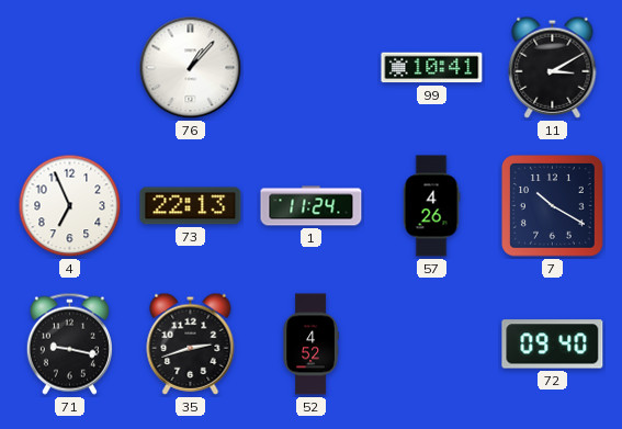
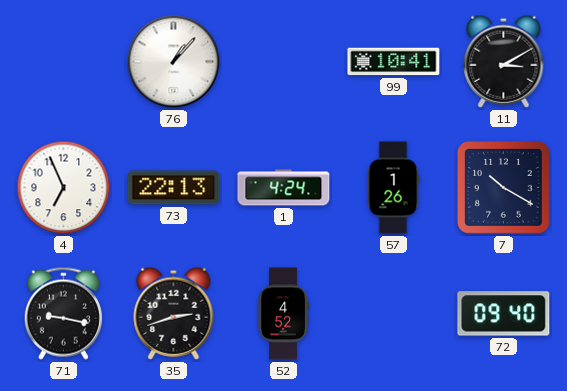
1: 11:24 -> 4:24
57: 4:26 -> 1:26
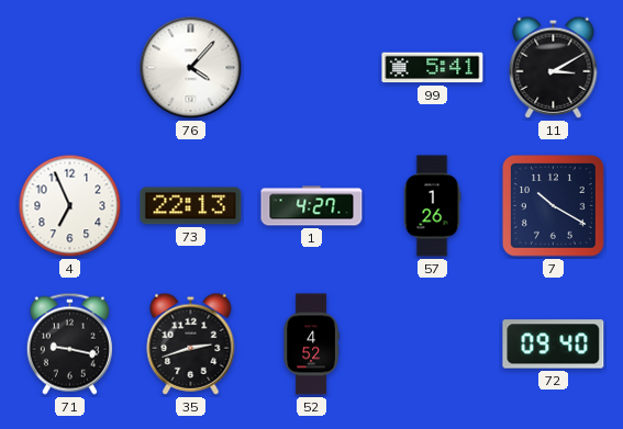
76: 1:07 -> 4:07
99: 10:41 -> 5:41
1: 4:24 -> 4:27
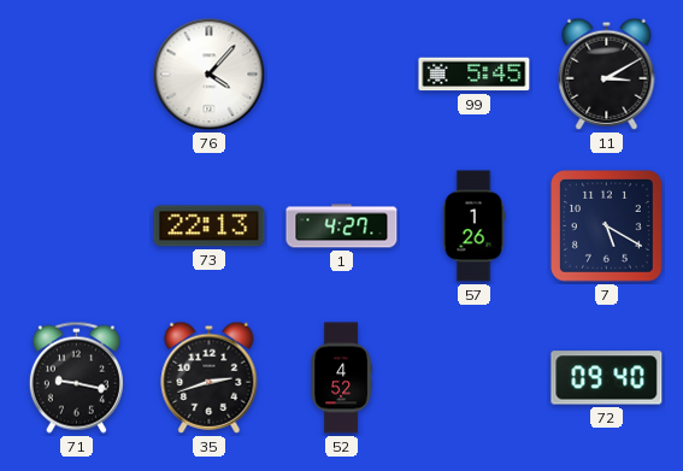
99: 5:41 -> 5:45
4: 6:56 -> none
7: 10:20 -> 5:20
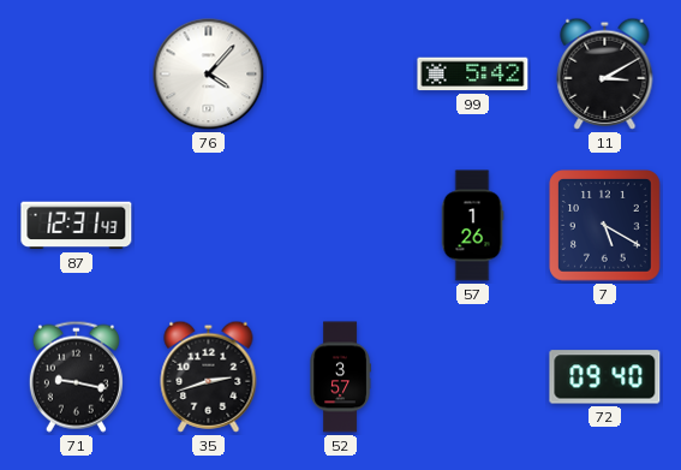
99: 5:45 -> 5:42
87: none -> 12:31
73: 22:13 -> none
1: 4:27 -> none
52: 4:52 -> 3:57
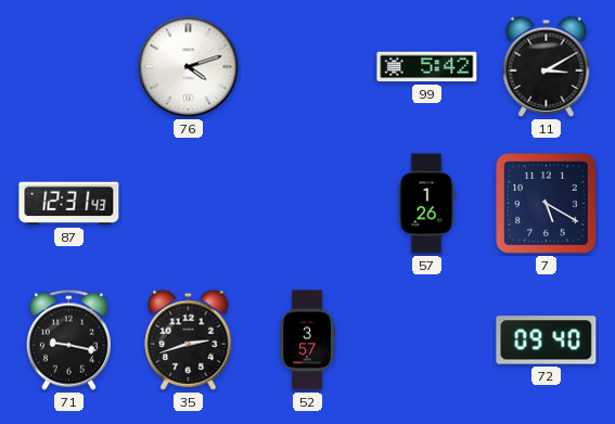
76: 4:07 -> 4:12
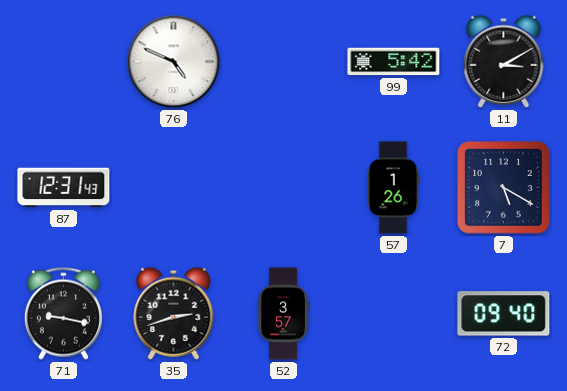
76: 4:12 -> 4:49
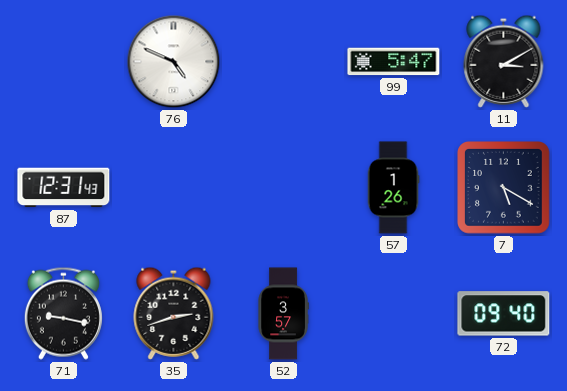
99: 5:42 -> 5:47
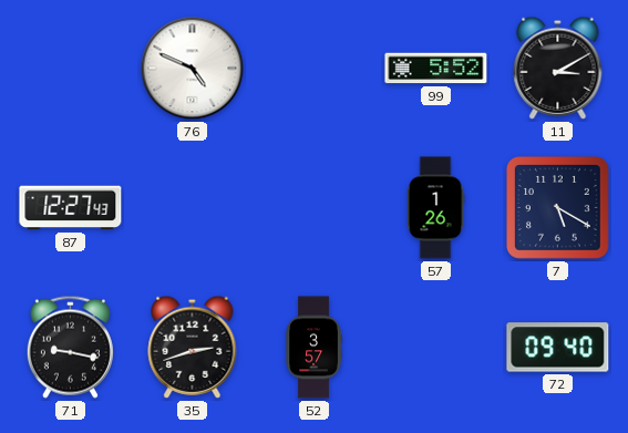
99: 5:47 -> 5:52
87: 12:31 -> 12:27
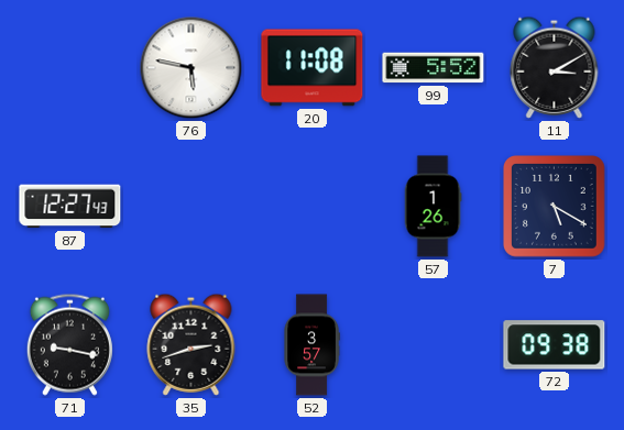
76: 4:49 -> 5:47
20: none -> 11:08
72: 09:40 -> 09:38
